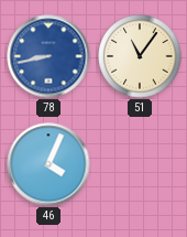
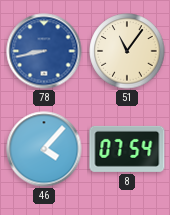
46: 4:04 -> 4:07
8: none -> 07:54
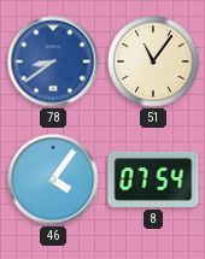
78: 8:43 -> 8:39
46: 4:07 -> 4:06
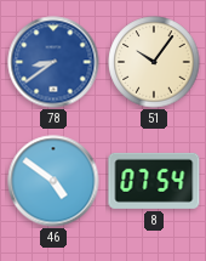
51: 11:06 -> 10:06
46: 4:06 -> 4:51
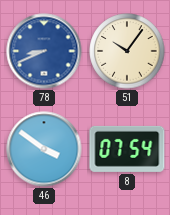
78: 8:39 -> 8:41
46: 4:51 -> 3:51
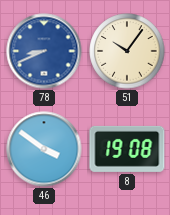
8: 07:54 -> 19:08
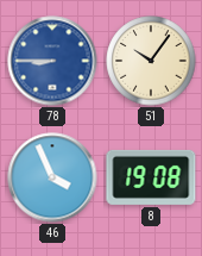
78: 8:41 -> 8:45
46: 3:51 -> 3:56
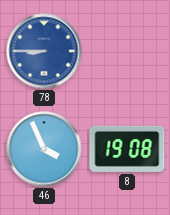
51: 10:06 -> none
